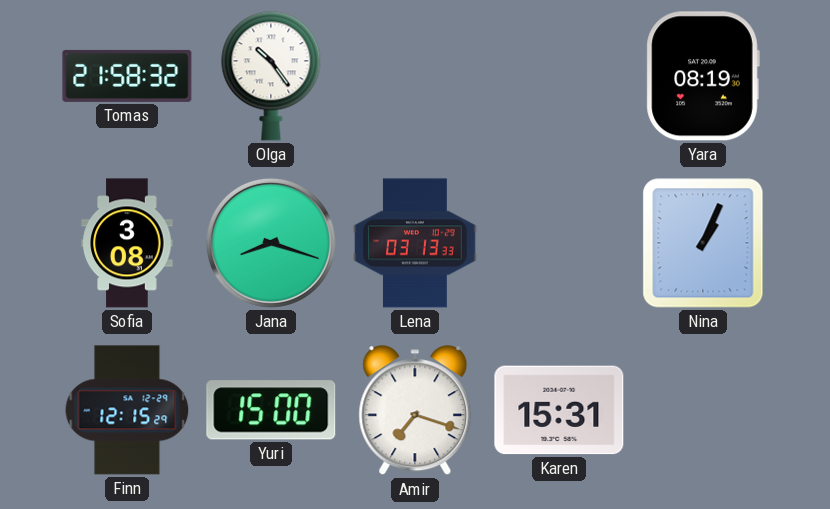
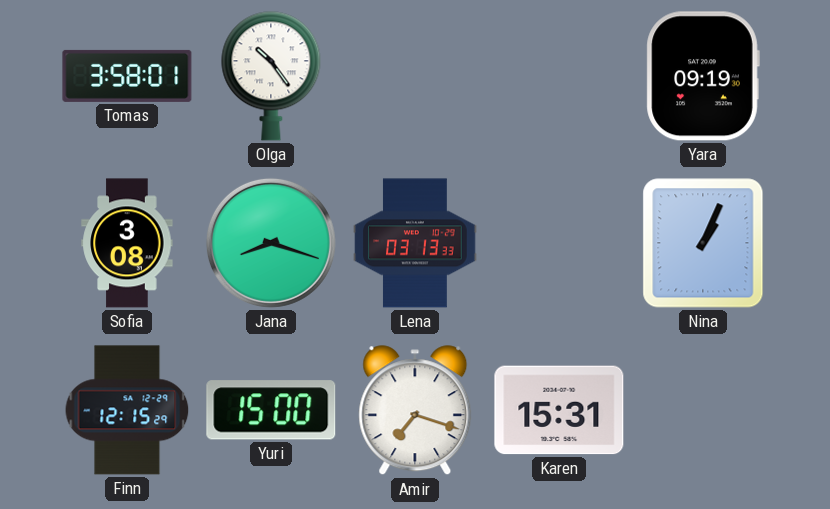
Tomas: 21:58 -> 3:58
Yara: 08:19 -> 09:19
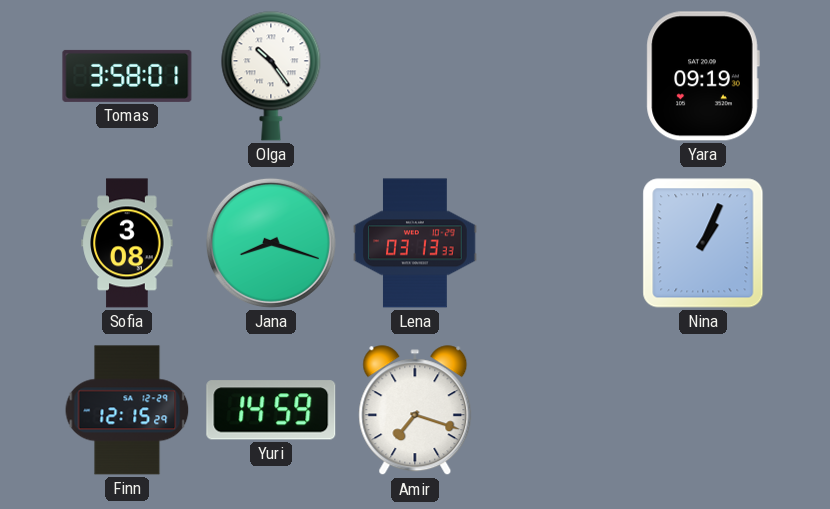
Yuri: 15:00 -> 14:59
Karen: 15:31 -> none
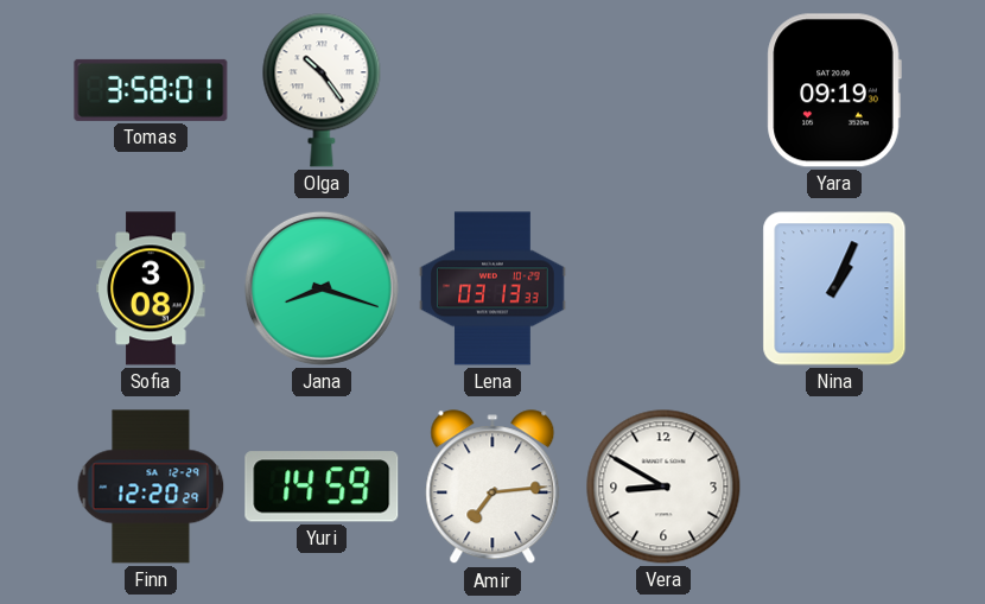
Finn: 12:15 -> 12:20
Amir: 7:18 -> 7:14
Vera: none -> 8:50
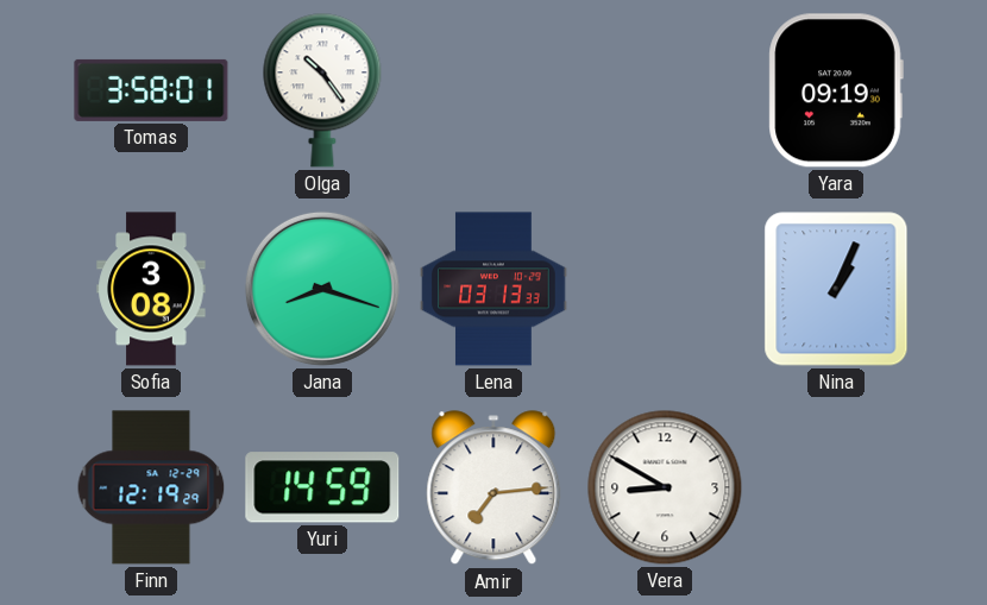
Finn: 12:20 -> 12:19
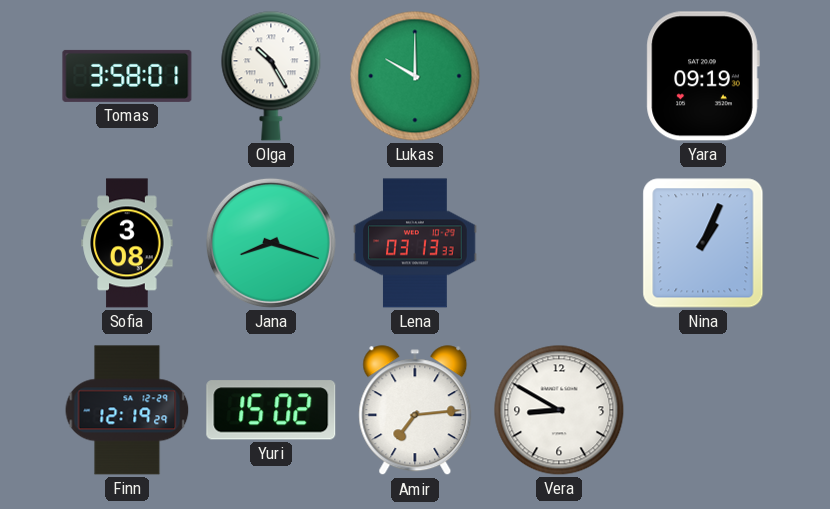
Olga: 10:24 -> 10:25
Lukas: none -> 10:00
Yuri: 14:59 -> 15:02
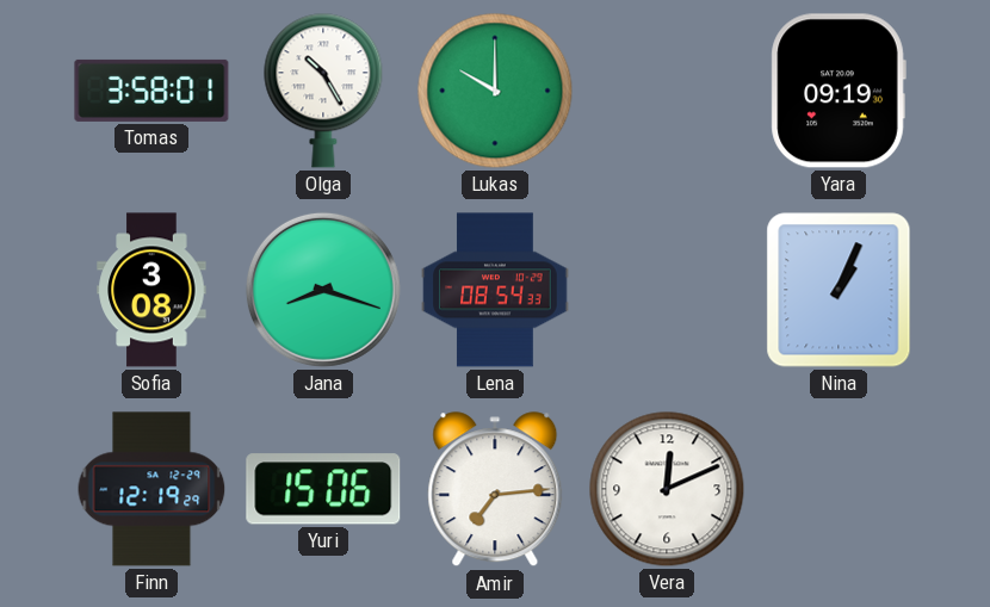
Lena: 03:13 -> 08:54
Yuri: 15:02 -> 15:06
Vera: 8:50 -> 12:11
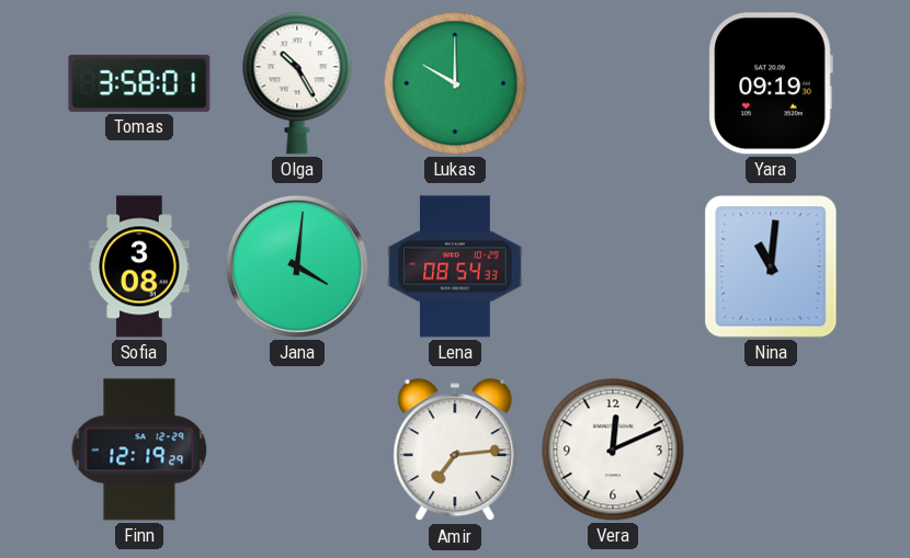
Jana: 8:18 -> 4:01
Nina: 1:04 -> 11:01
Yuri: 15:06 -> none
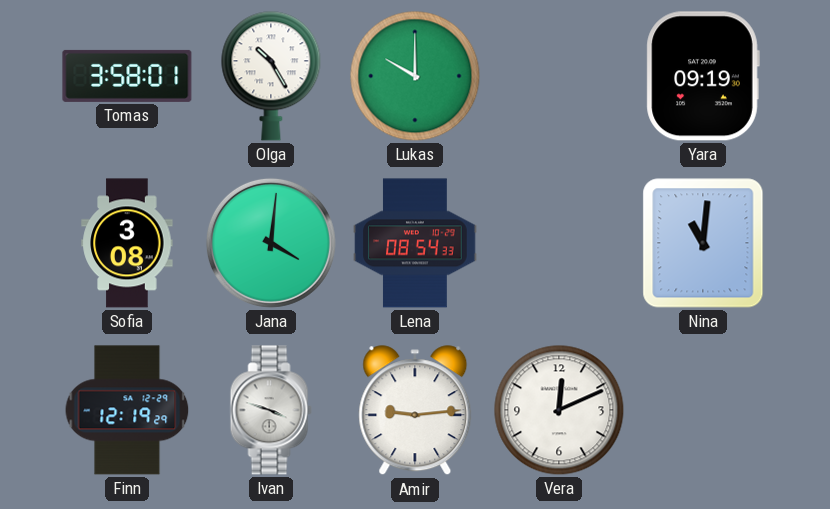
Ivan: none -> 3:48
Amir: 7:14 -> 9:14
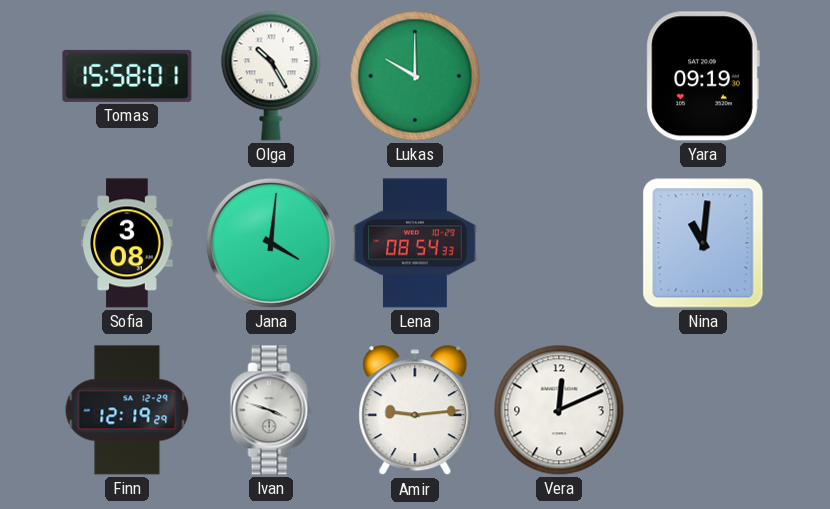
Tomas: 3:58 -> 15:58
